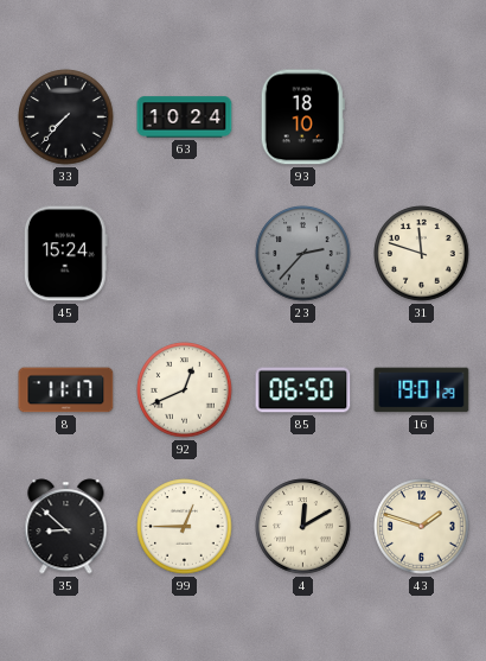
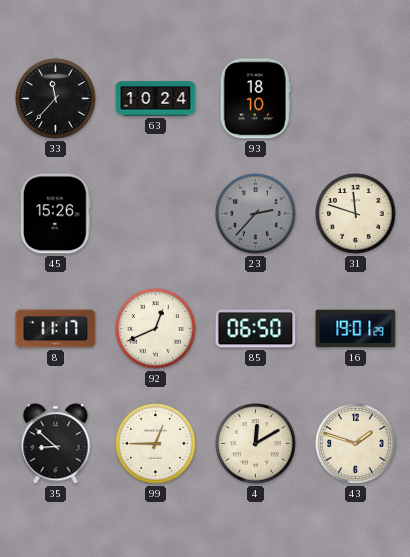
33: 7:37 -> 11:37
45: 15:24 -> 15:26
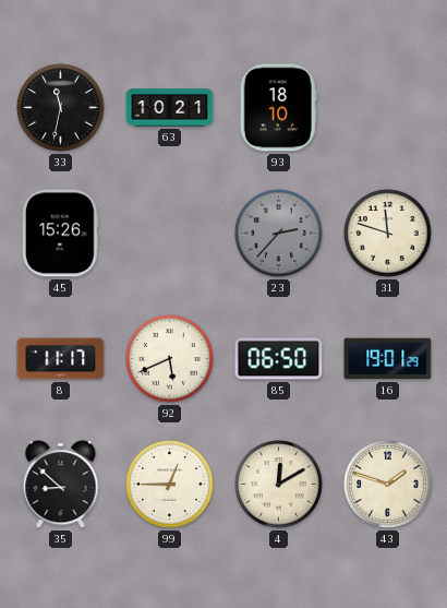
33: 11:37 -> 11:32
63: 10:24 -> 10:21
92: 12:41 -> 5:41
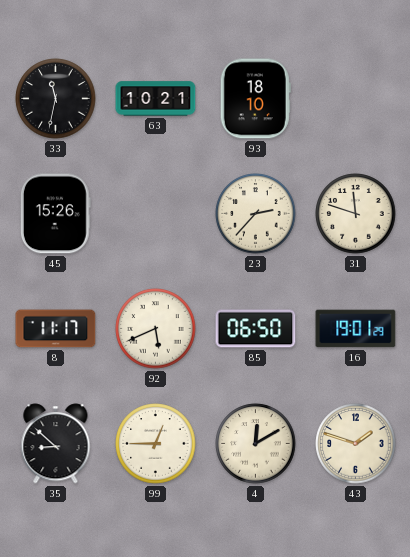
23 dial: grey -> cream
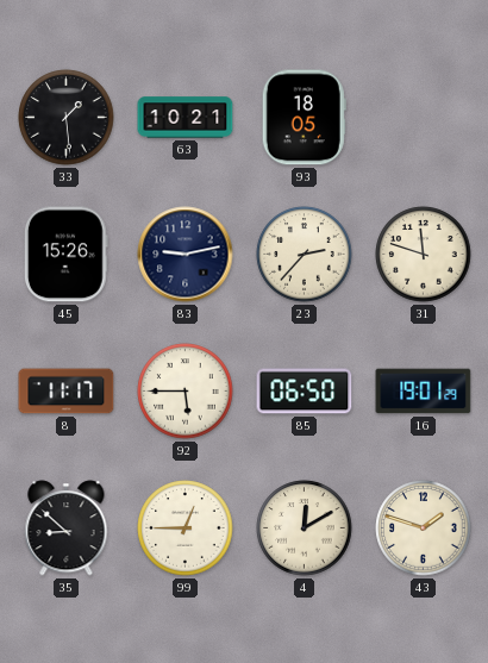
33: 11:32 -> 1:29
93: 18:10 -> 18:05
83: none -> 9:13
92: 5:41 -> 5:45
